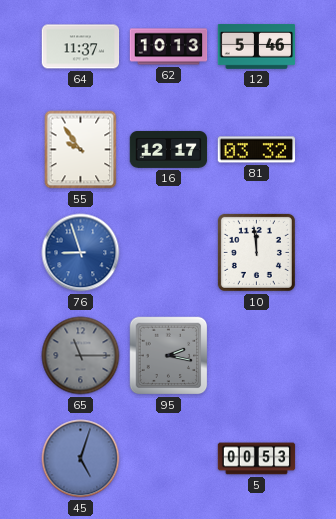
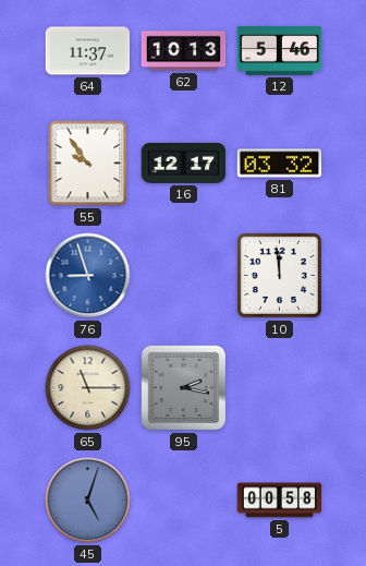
65 dial: grey -> cream
5: 00:53 -> 00:58
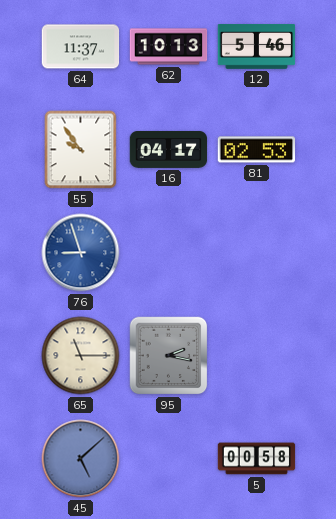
16: 12:17 -> 04:17
81: 03:32 -> 02:53
10: 11:59 -> none
45: 5:03 -> 5:08
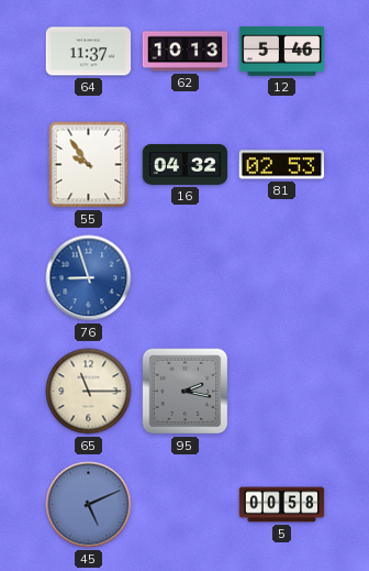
16: 04:17 -> 04:32
45: 5:08 -> 5:11
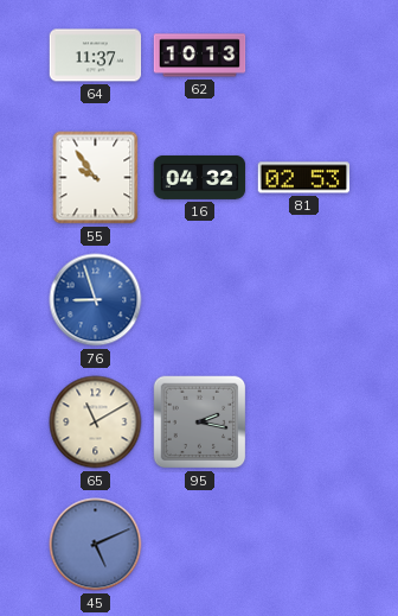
12: 5:46 -> none
65: 11:15 -> 11:10
5: 00:58 -> none
